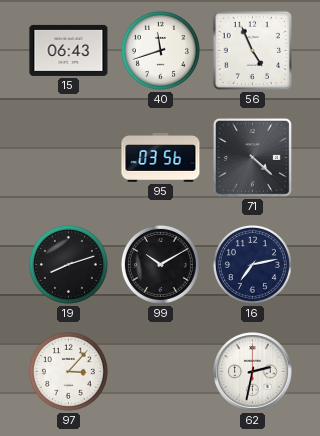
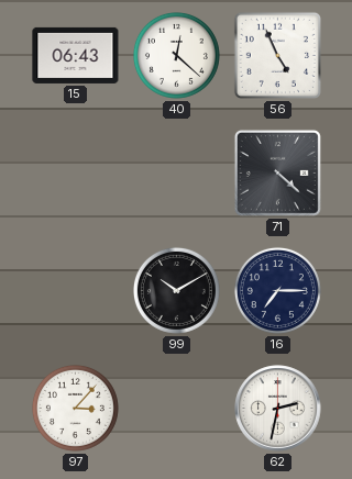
40: 11:42 -> 12:22
95: 03:56 -> none
19: 8:12 -> none
16: 7:13 -> 7:15
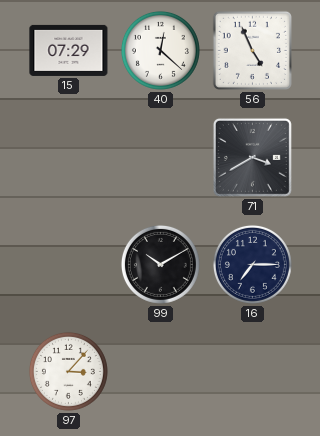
15: 06:43 -> 07:29
71: 4:22 -> 3:40
62: 2:32 -> none
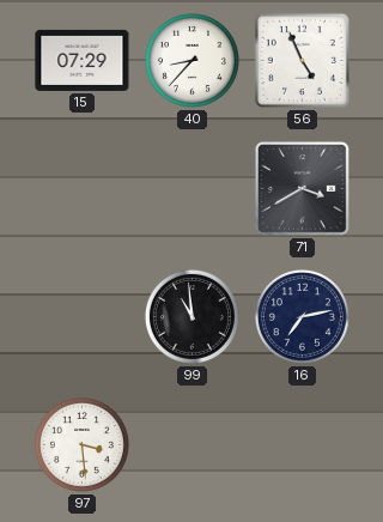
40: 12:22 -> 8:37
99: 10:10 -> 10:59
16: 7:15 -> 7:13
97: 3:07 -> 3:29
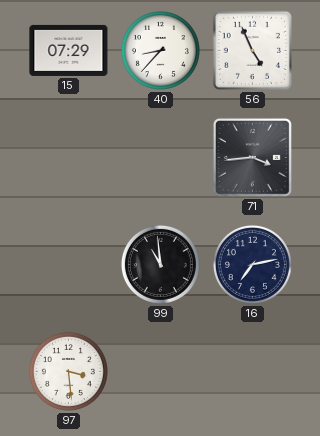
71: 3:40 -> 3:44
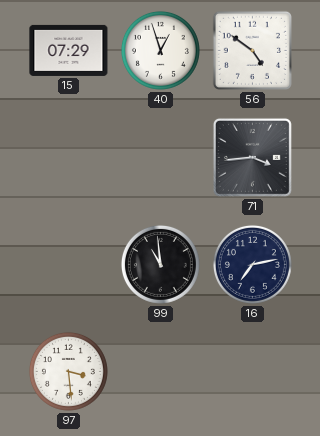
40: 8:37 -> 12:57
56: 4:56 -> 4:51
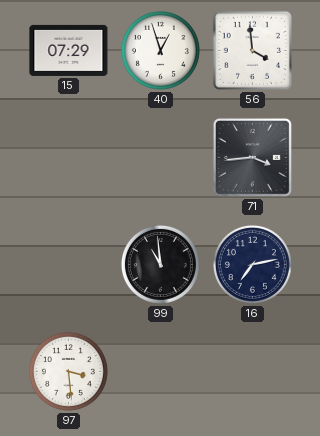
56: 4:51 -> 3:59
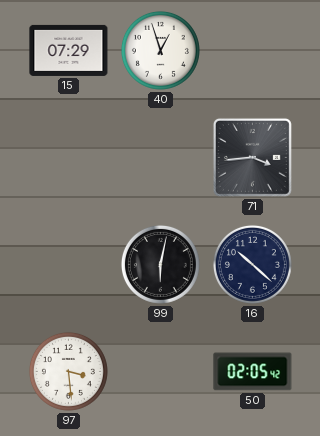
56: 3:59 -> none
99: 10:59 -> 6:02
16: 7:13 -> 10:22
50: none -> 02:05
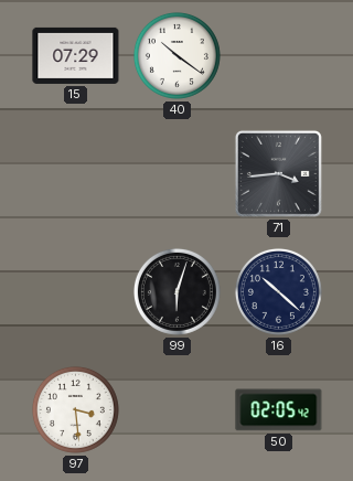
40: 12:57 -> 10:21
99: 6:02 -> 6:03
